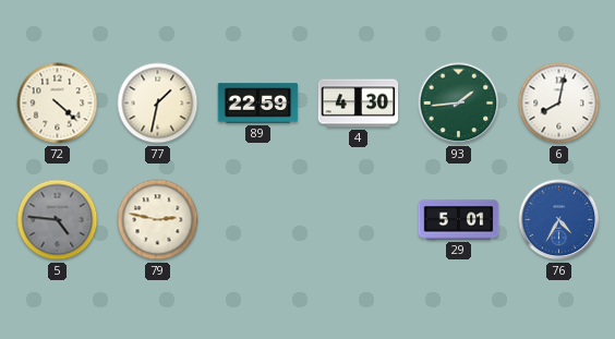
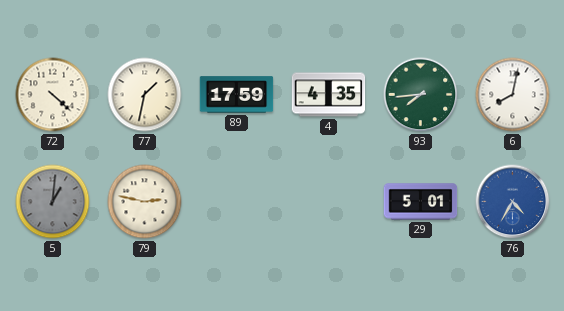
89: 22:59 -> 17:59
4: 4:30 -> 4:35
93: 1:44 -> 7:44
5: 4:46 -> 1:01
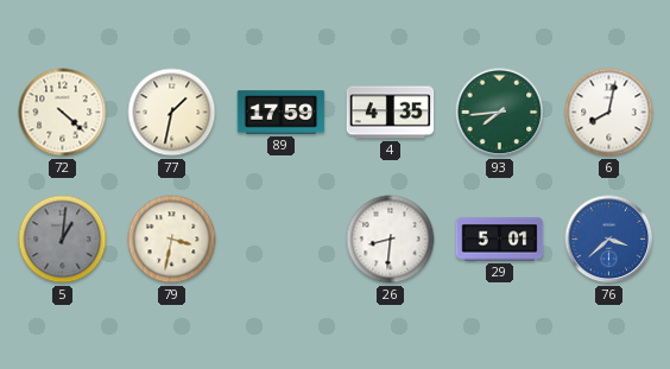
79: 2:47 -> 3:32
26: none -> 8:31
76: 4:35 -> 3:38
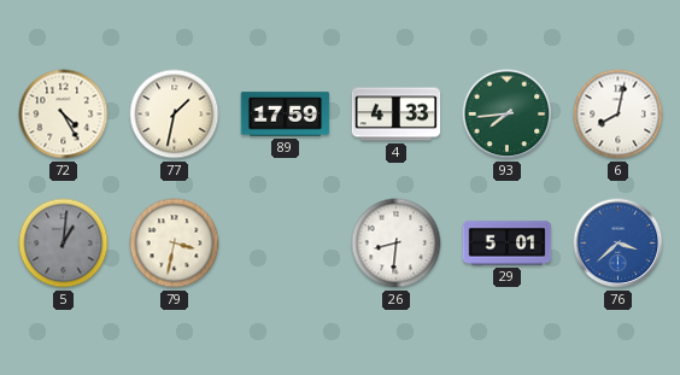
72: 4:22 -> 4:25
4: 4:35 -> 4:33
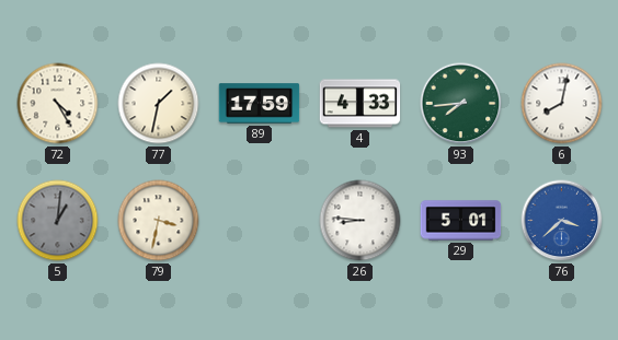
26: 8:31 -> 8:46
